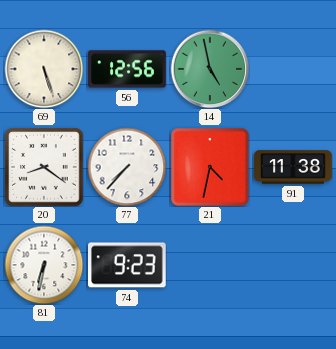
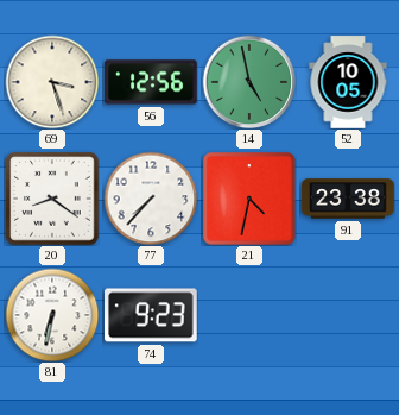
69: 5:27 -> 3:27
52: none -> 10:05
91: 11:38 -> 23:38
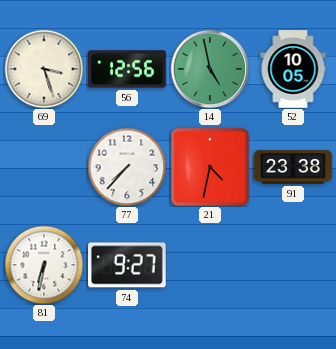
20: 8:21 -> none
74: 9:23 -> 9:27
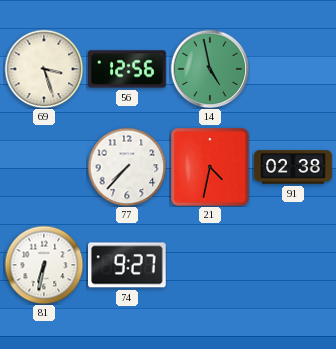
52: 10:05 -> none
91: 23:38 -> 02:38
